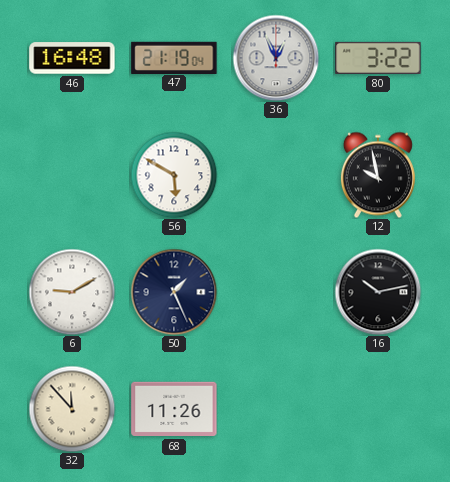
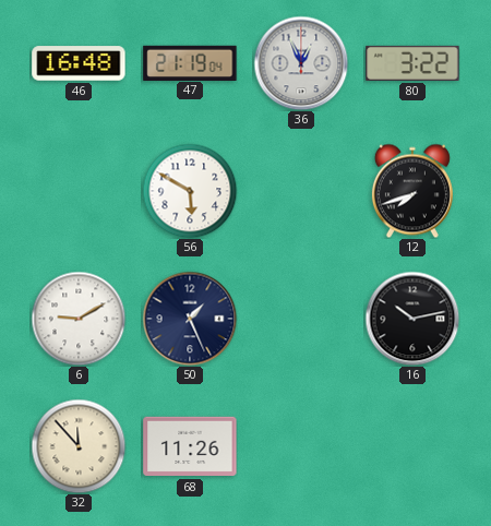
12: 9:58 -> 7:42
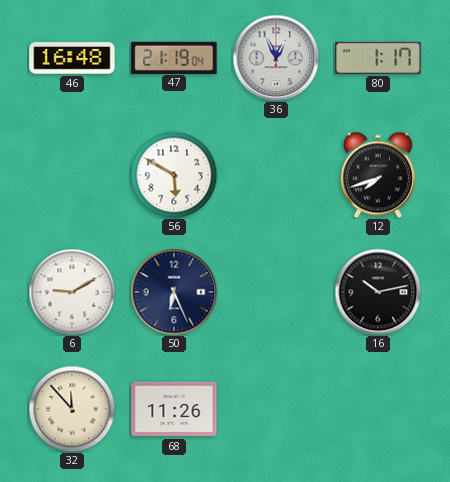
80: 3:22 -> 1:17
50: 1:26 -> 6:26
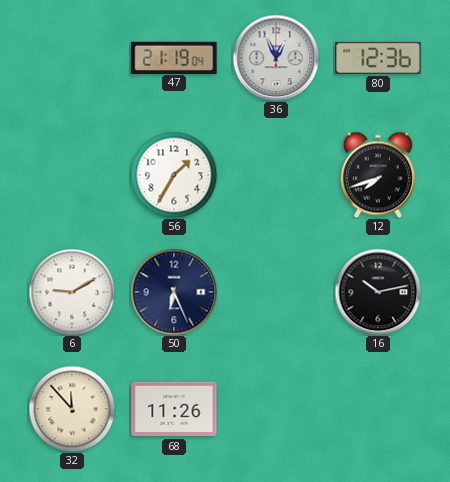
46: 16:48 -> none
80: 1:17 -> 12:36
56: 5:50 -> 1:35
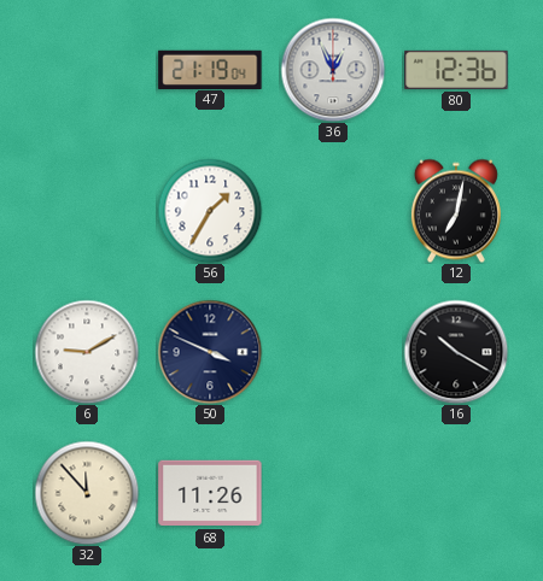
12: 7:42 -> 7:02
50: 6:26 -> 3:49
16: 10:13 -> 10:20
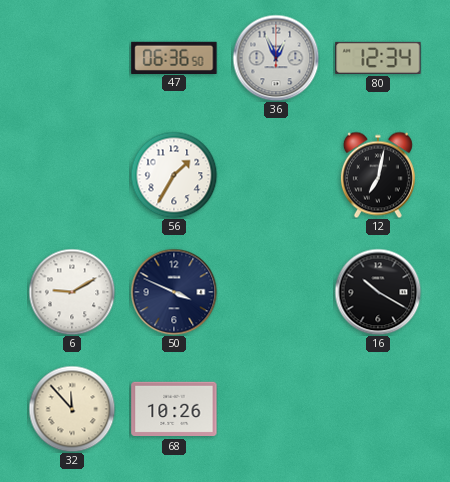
47: 21:19 -> 06:36
80: 12:36 -> 12:34
68: 11:26 -> 10:26
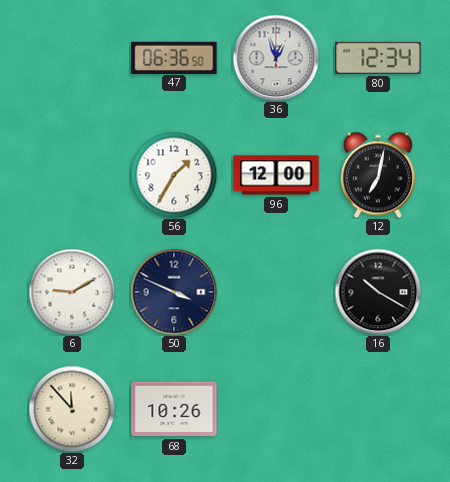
36: 12:56 -> 12:57
96: none -> 12:00
